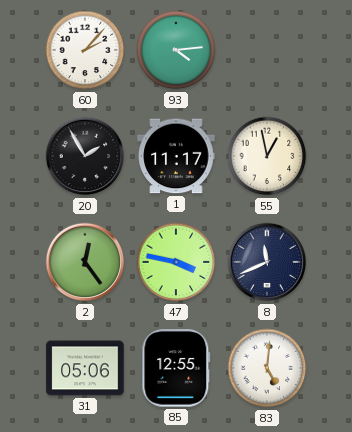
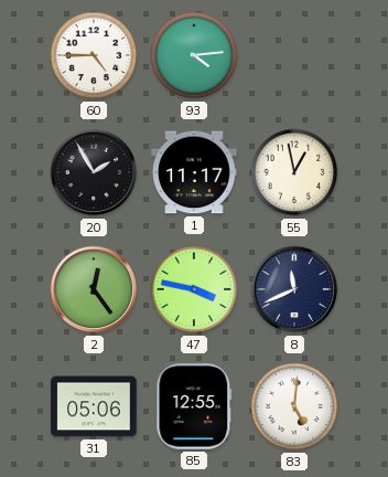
60: 2:07 -> 4:45
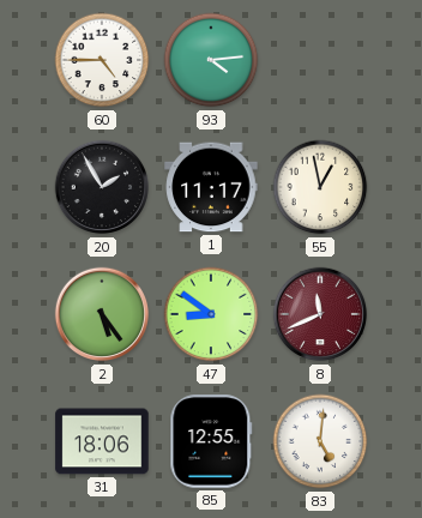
2: 12:24 -> 5:24
47: 3:47 -> 8:51
8 dial: navy -> burgundy
31: 05:06 -> 18:06
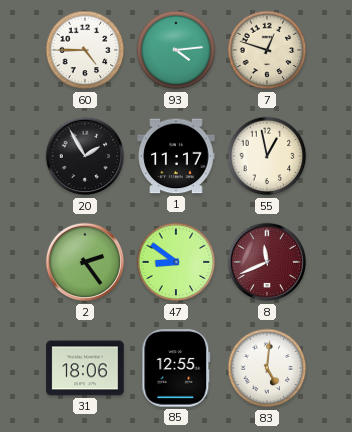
7: none -> 12:48
2: 5:24 -> 2:24
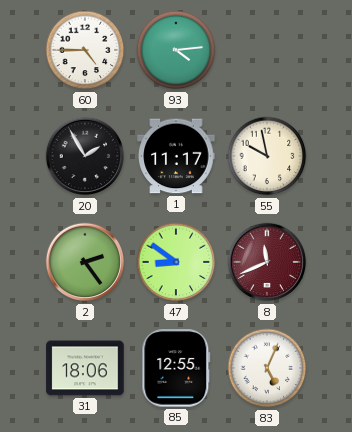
7: 12:48 -> none
55: 12:58 -> 9:58
83: 5:01 -> 5:04
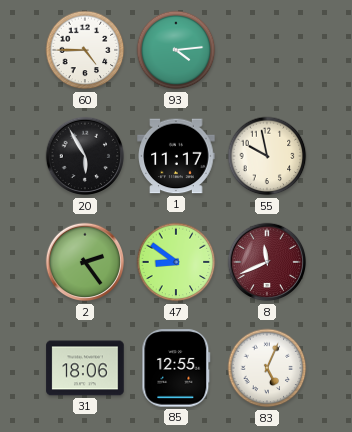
20: 1:55 -> 5:55
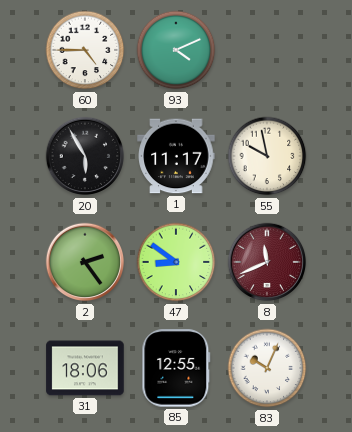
93: 4:14 -> 4:11
83: 5:04 -> 10:04
